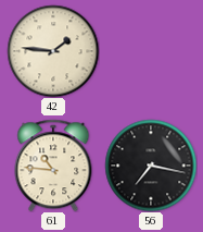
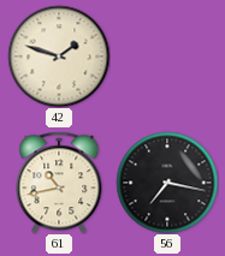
42: 1:46 -> 1:48
61: 10:46 -> 10:43
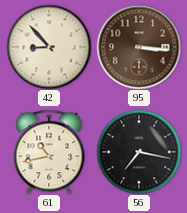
42: 1:48 -> 8:53
95: none -> 3:16
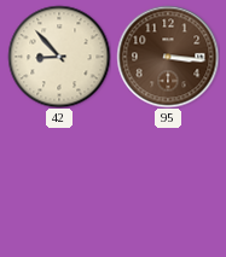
61: 10:43 -> none
56: 7:17 -> none
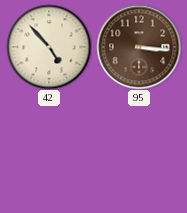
42: 8:53 -> 4:53
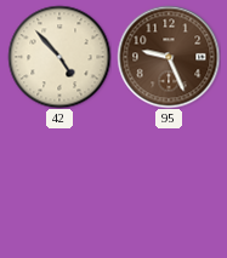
95: 3:16 -> 9:26
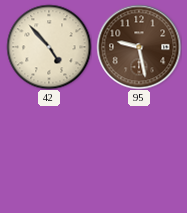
95: 9:26 -> 9:28
